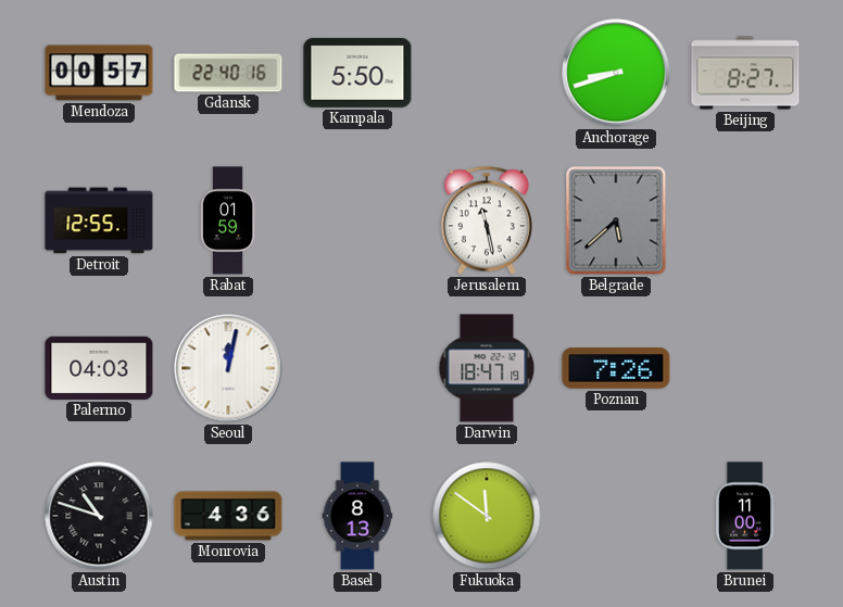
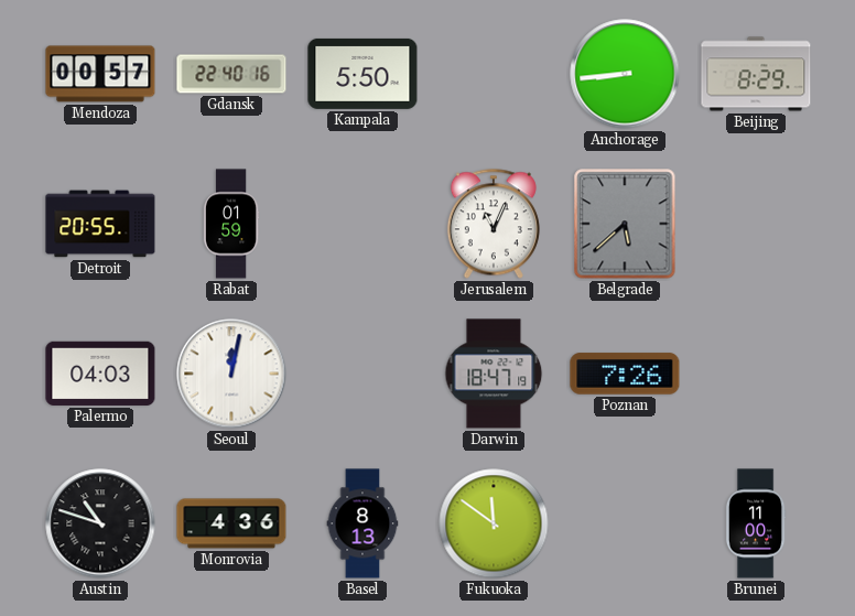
Anchorage: 8:42 -> 8:44
Beijing: 8:27 -> 8:29
Detroit: 12:55 -> 20:55
Jerusalem: 11:28 -> 11:04
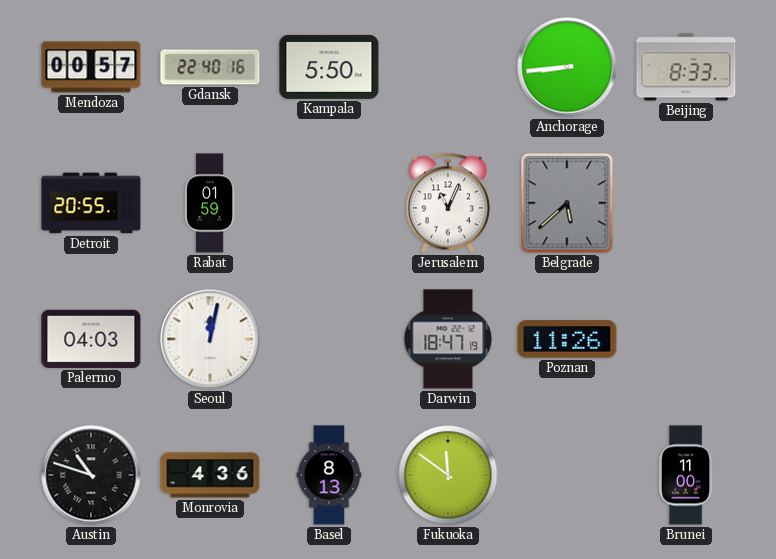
Beijing: 8:29 -> 8:33
Poznan: 7:26 -> 11:26
